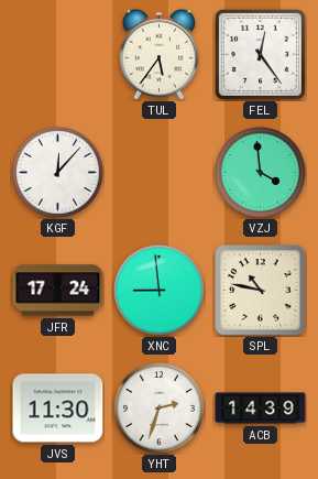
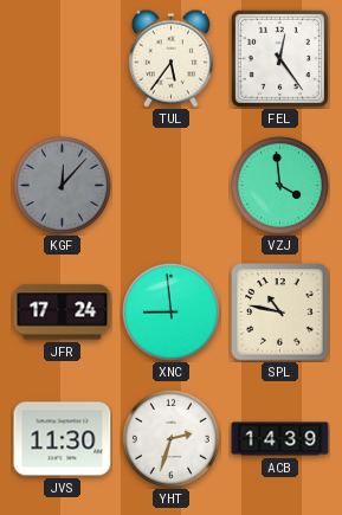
KGF dial: white -> grey
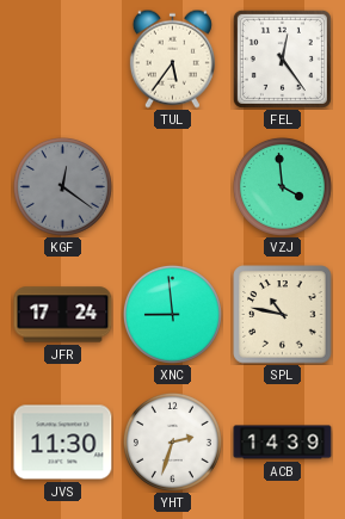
KGF: 12:07 -> 12:21
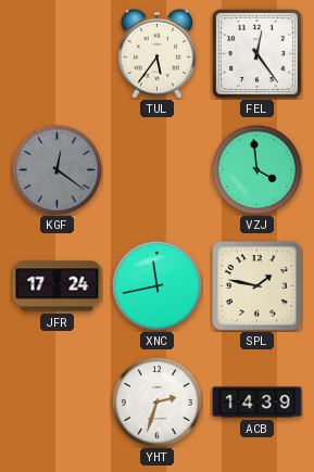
XNC: 8:59 -> 11:43
SPL: 10:47 -> 1:47
JVS: 11:30 -> none
